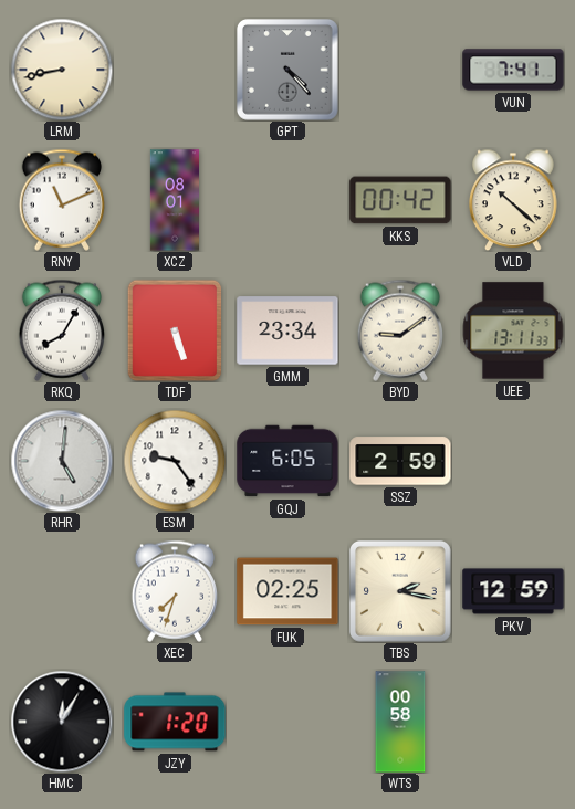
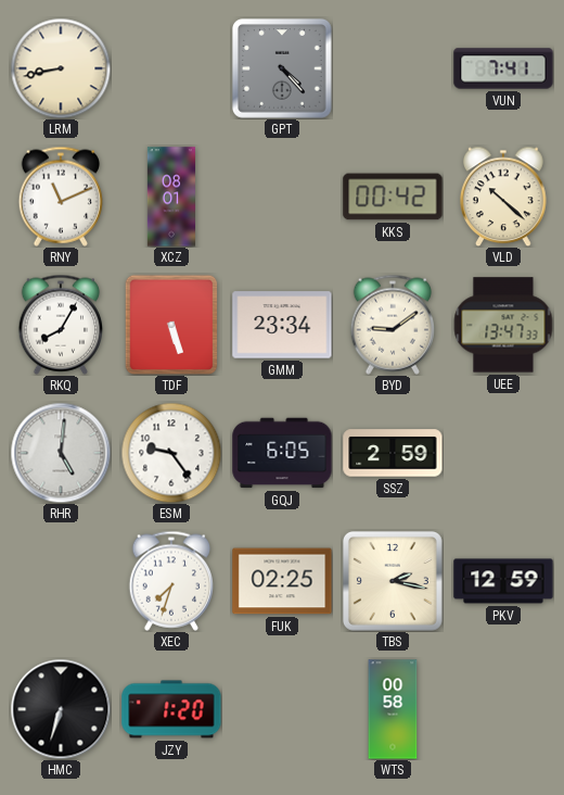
UEE: 13:11 -> 13:47
HMC: 12:05 -> 6:33
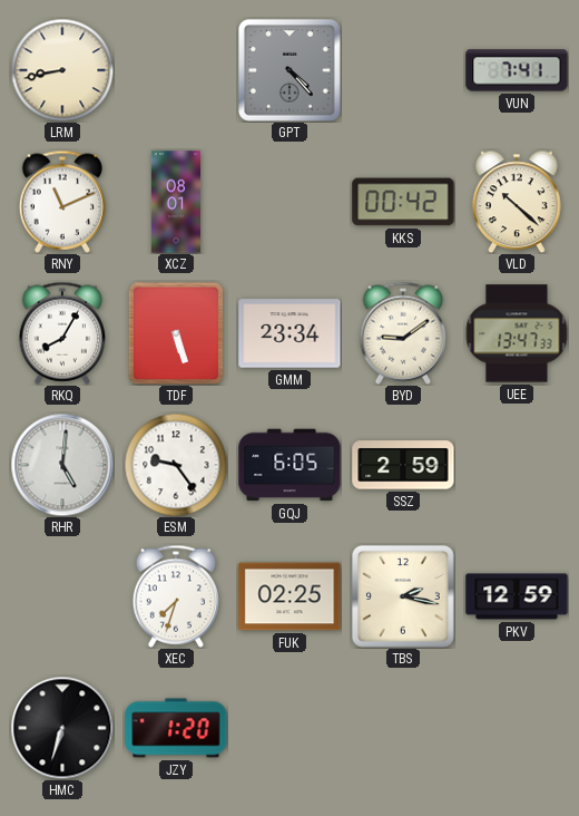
WTS: 00:58 -> none
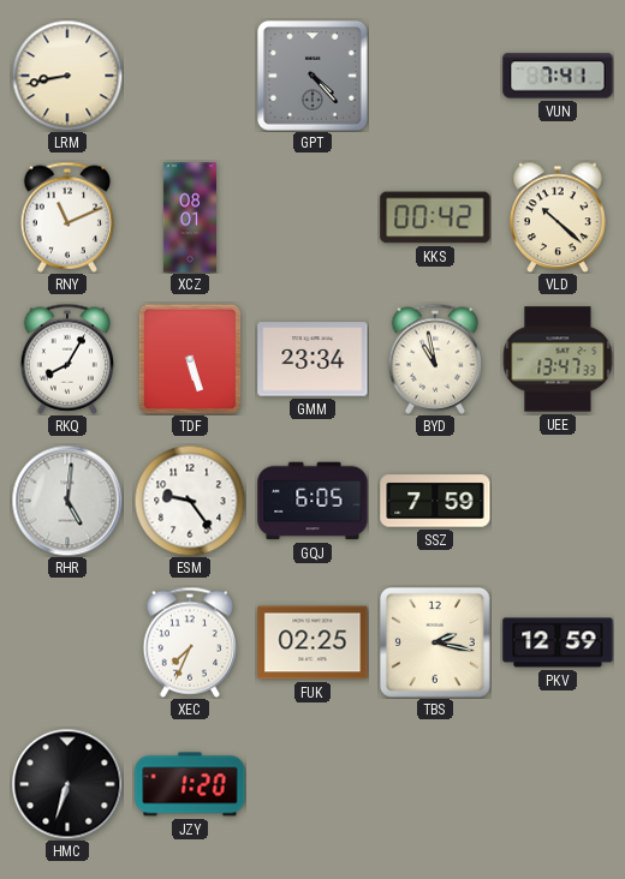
BYD: 9:09 -> 10:58
SSZ: 2:59 -> 7:59
XEC: 7:33 -> 7:34
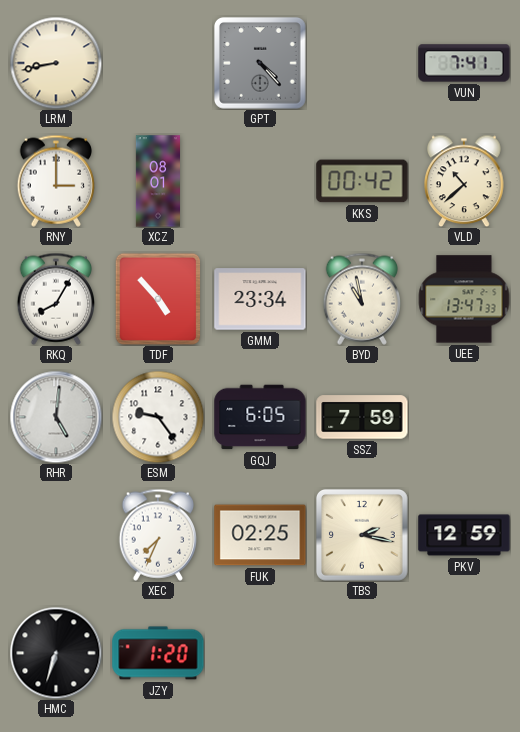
RNY: 11:11 -> 3:00
VLD: 10:22 -> 10:38
TDF: 5:27 -> 4:53
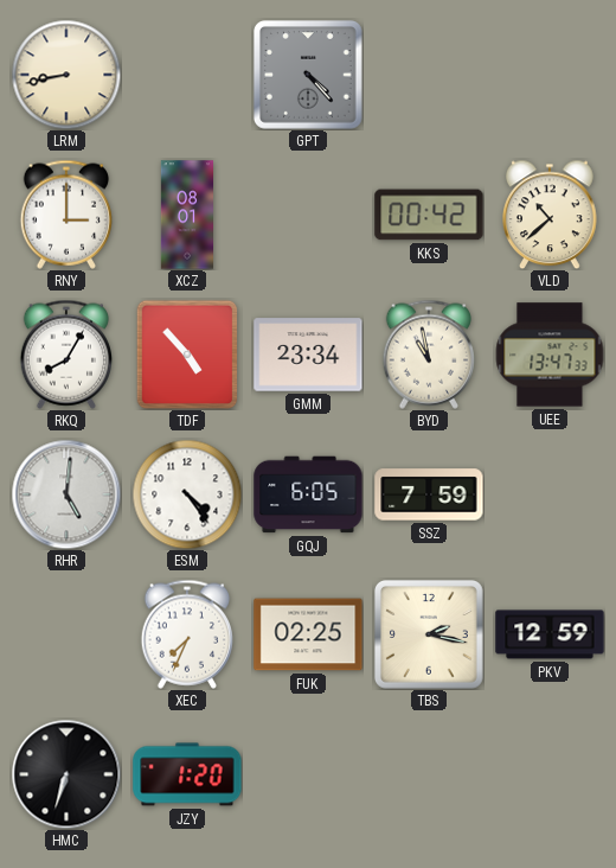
VUN: 7:41 -> none
ESM: 9:24 -> 4:24
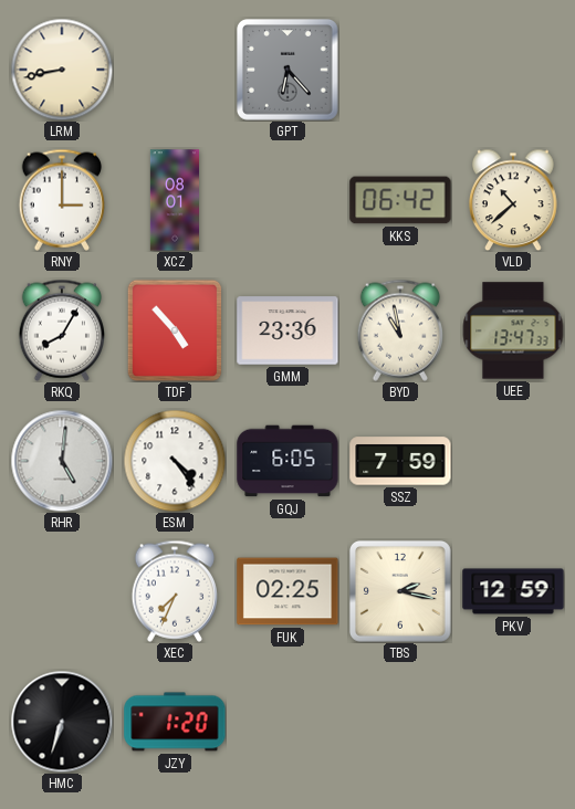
GPT: 4:23 -> 6:23
KKS: 00:42 -> 06:42
GMM: 23:34 -> 23:36
